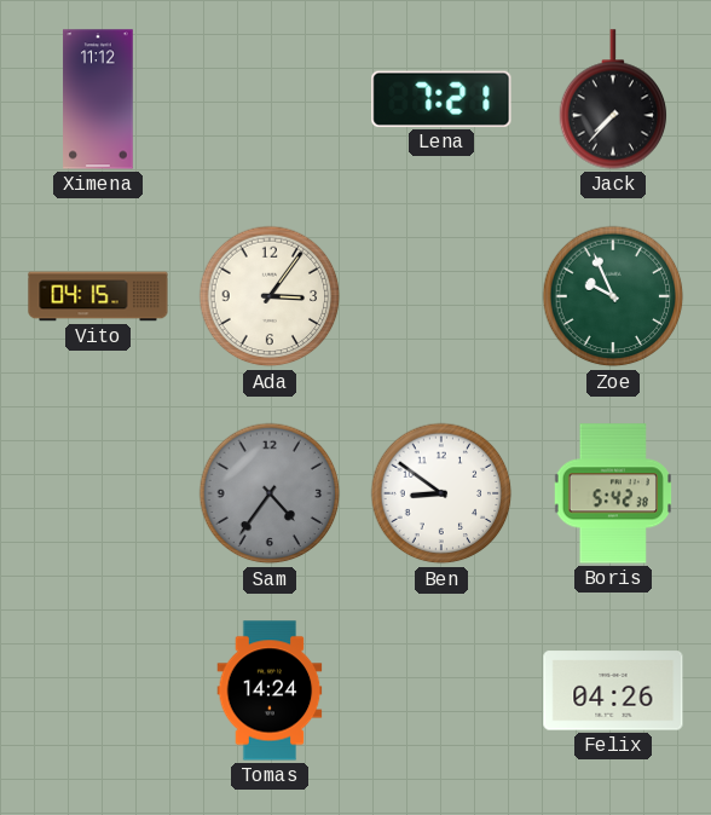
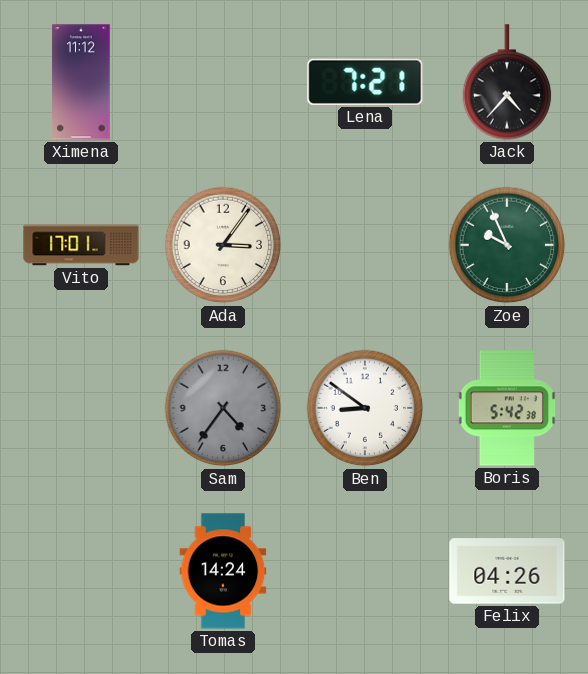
Jack: 7:37 -> 4:37
Vito: 04:15 -> 17:01
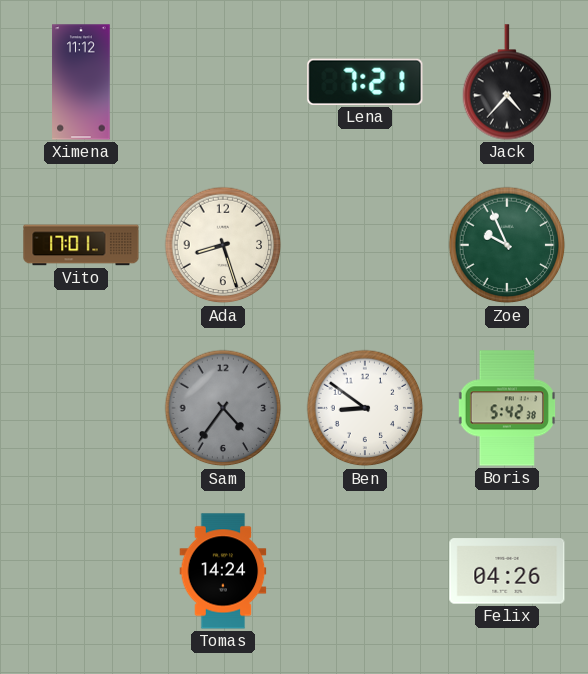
Ada: 3:06 -> 8:27
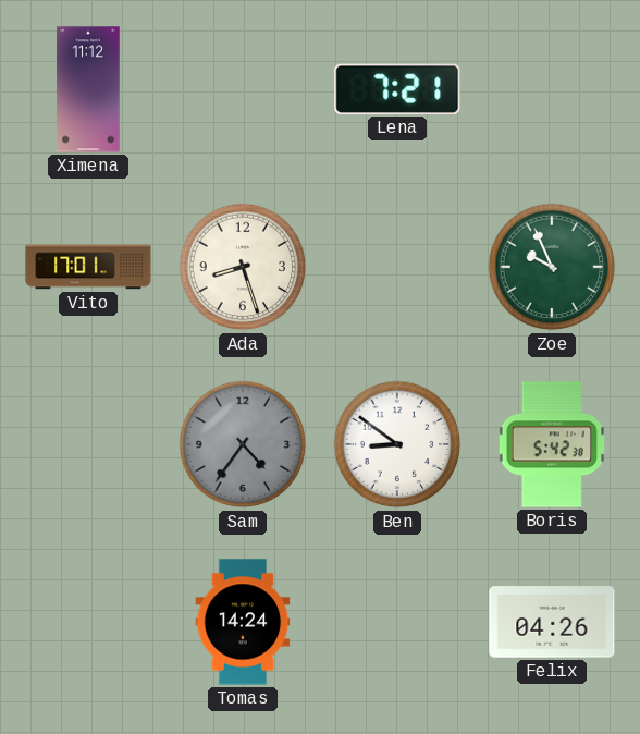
Jack: 4:37 -> none
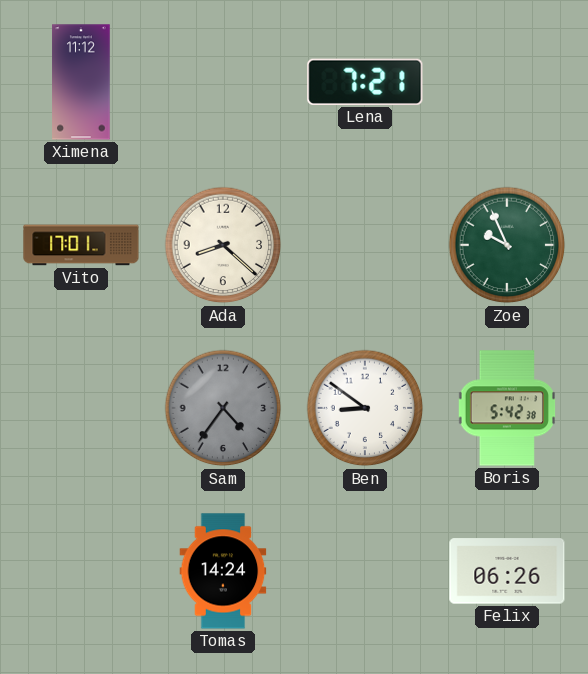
Ada: 8:27 -> 8:22
Felix: 04:26 -> 06:26
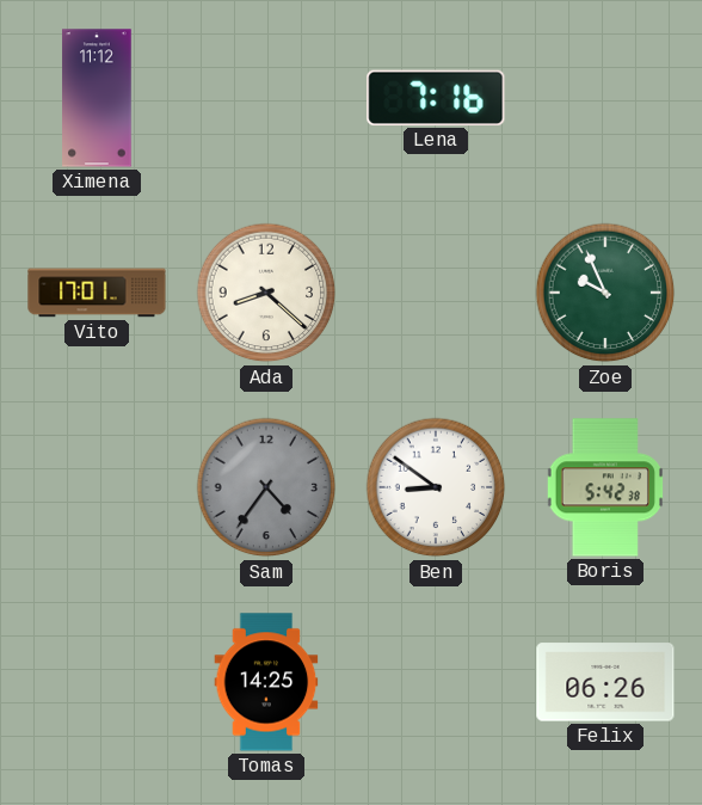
Lena: 7:21 -> 7:16
Tomas: 14:24 -> 14:25
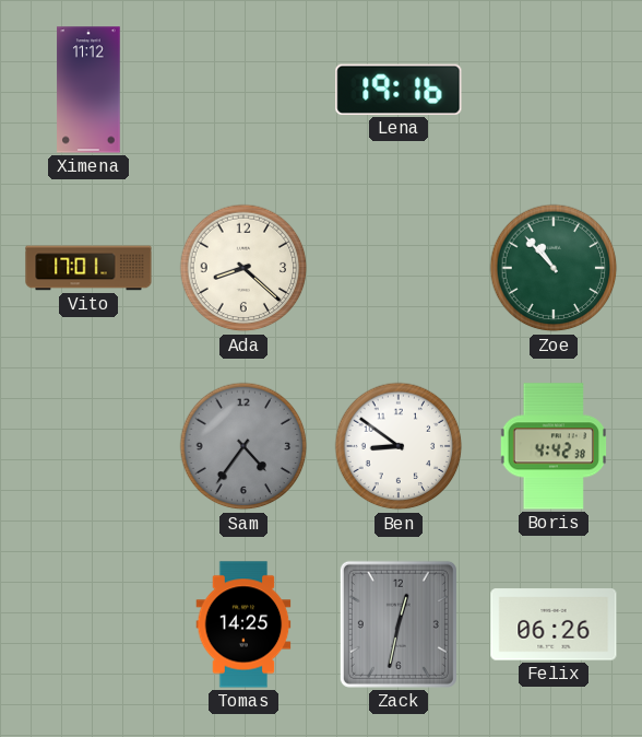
Lena: 7:16 -> 19:16
Zoe: 9:56 -> 10:53
Boris: 5:42 -> 4:42
Zack: none -> 12:32
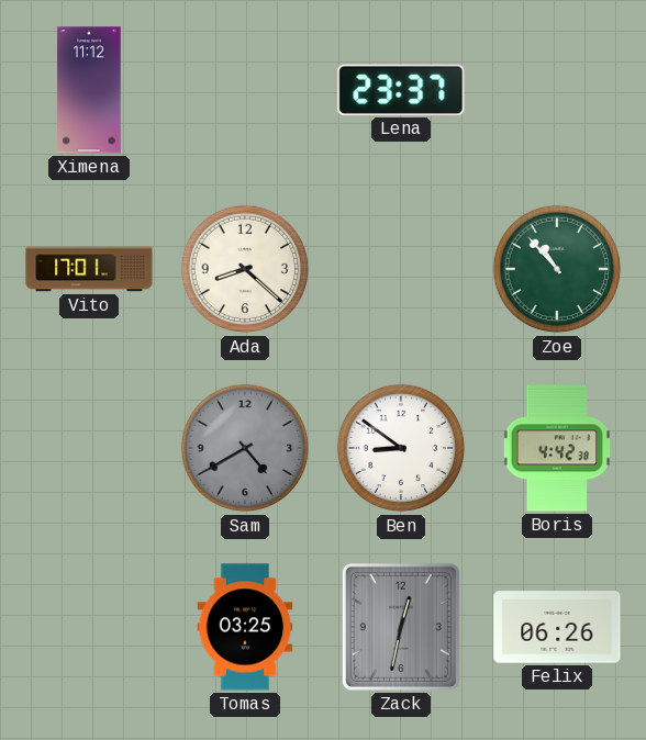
Lena: 19:16 -> 23:37
Sam: 4:36 -> 4:40
Tomas: 14:25 -> 03:25
